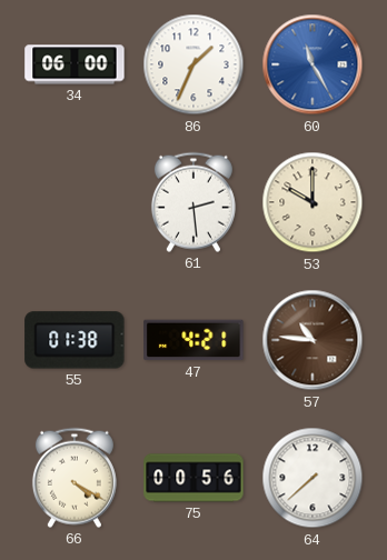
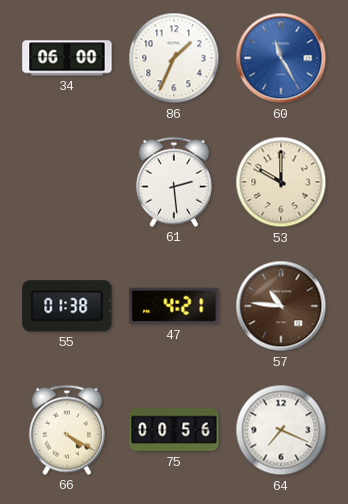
64: 7:38 -> 7:19
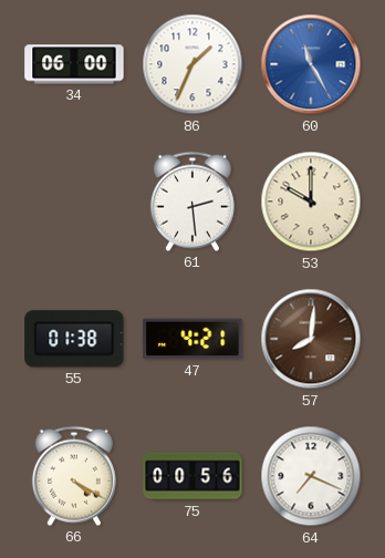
57: 10:46 -> 8:01
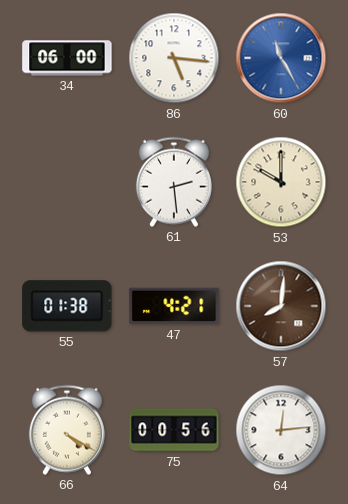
86: 1:34 -> 5:16
64: 7:19 -> 12:14
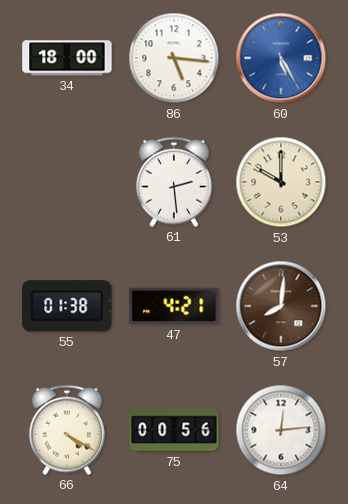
34: 06:00 -> 18:00
60: 11:25 -> 5:25
